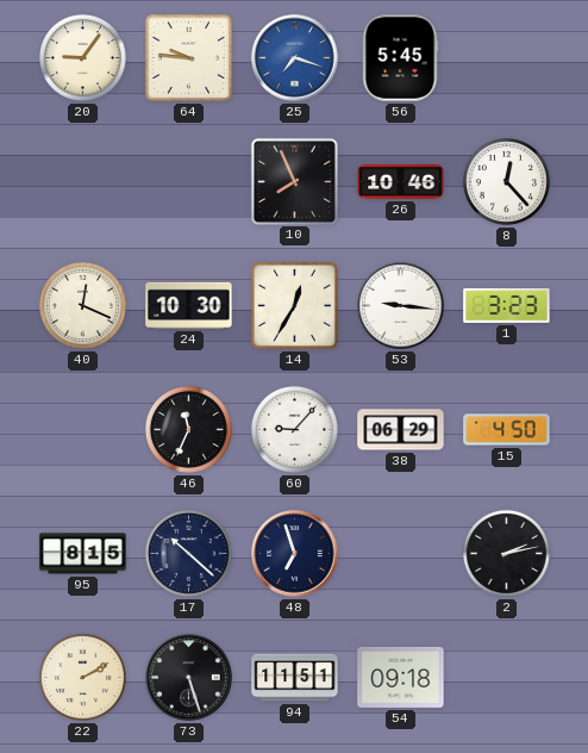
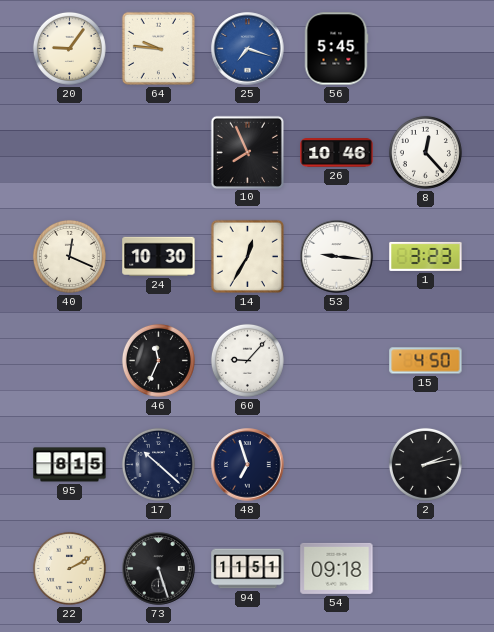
38: 06:29 -> none
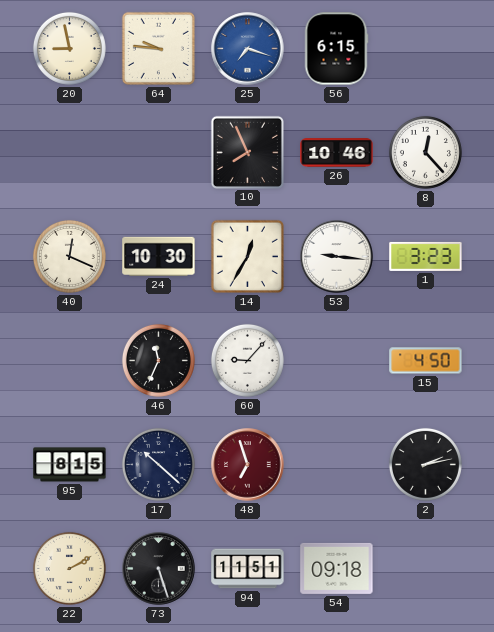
20: 9:06 -> 8:58
56: 5:45 -> 6:15
48 dial: navy -> burgundy
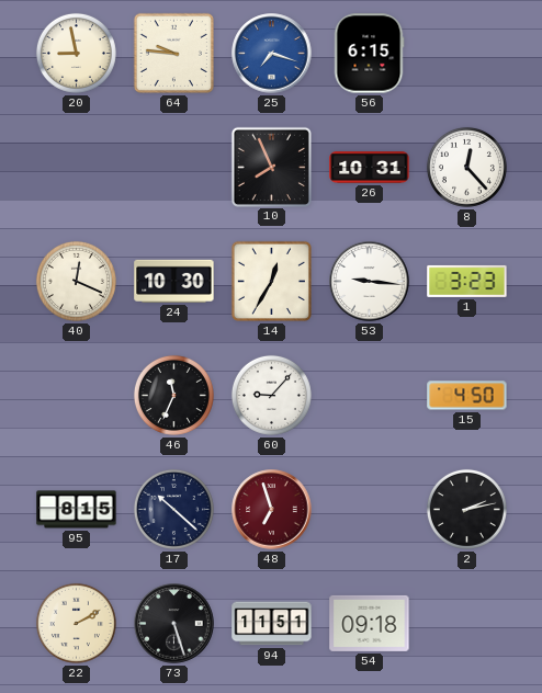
26: 10:46 -> 10:31
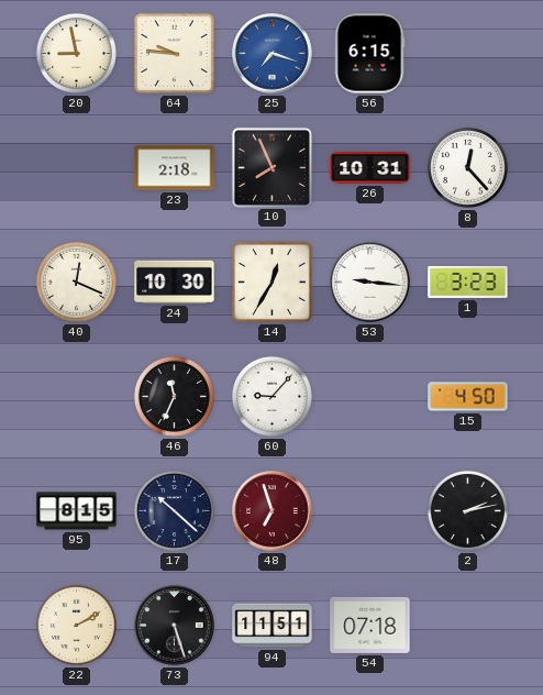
23: none -> 2:18
54: 09:18 -> 07:18
